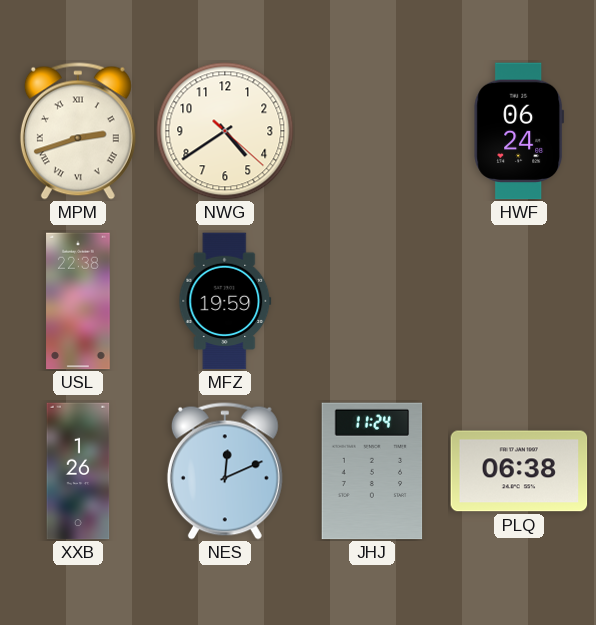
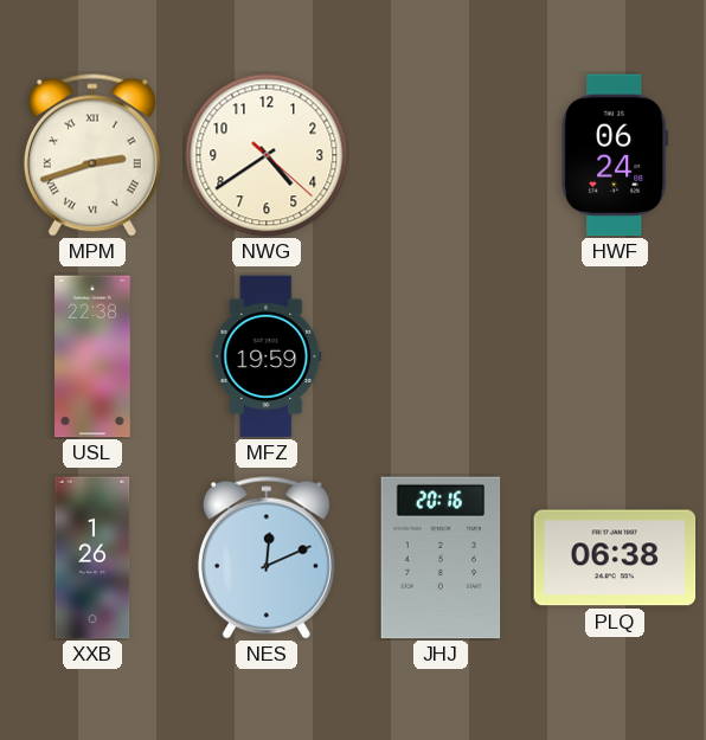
JHJ: 11:24 -> 20:16
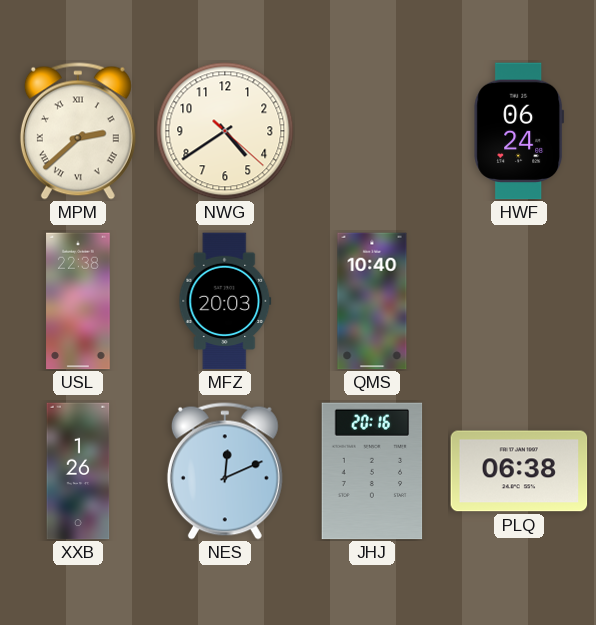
MPM: 2:42 -> 2:38
MFZ: 19:59 -> 20:03
QMS: none -> 10:40
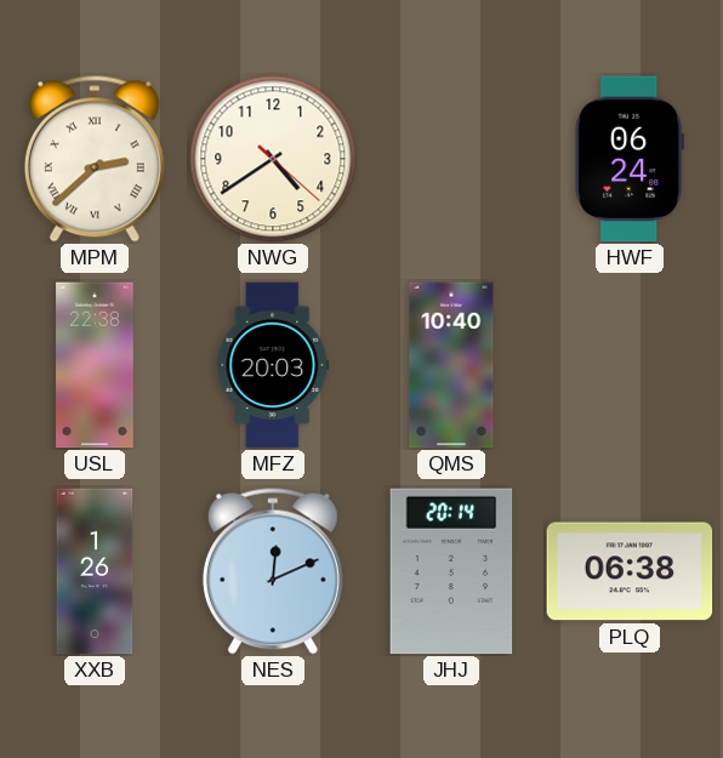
JHJ: 20:16 -> 20:14
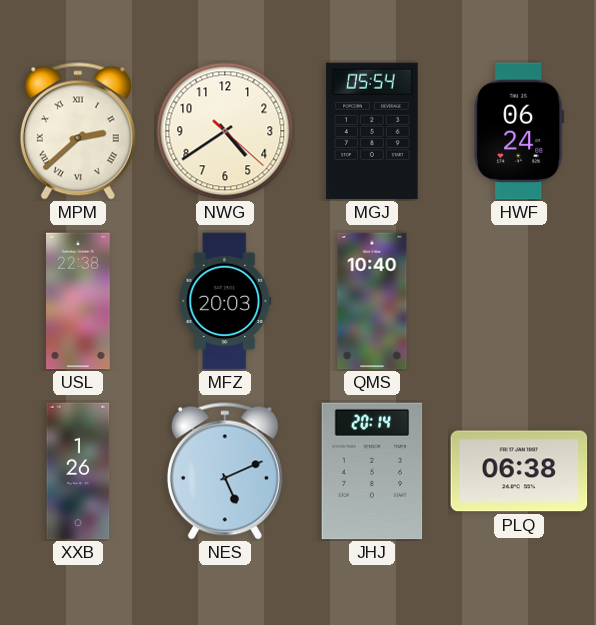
MGJ: none -> 05:54
NES: 12:11 -> 5:11
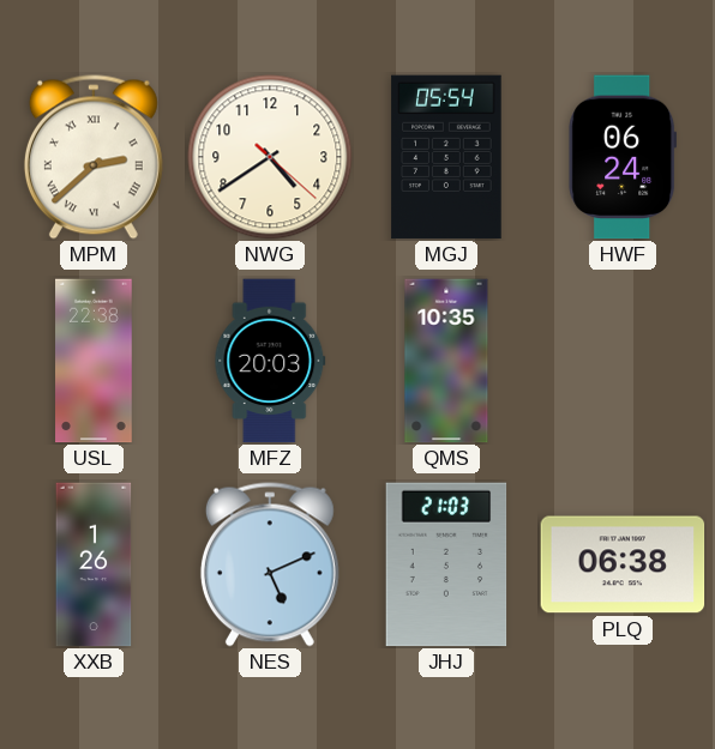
QMS: 10:40 -> 10:35
JHJ: 20:14 -> 21:03
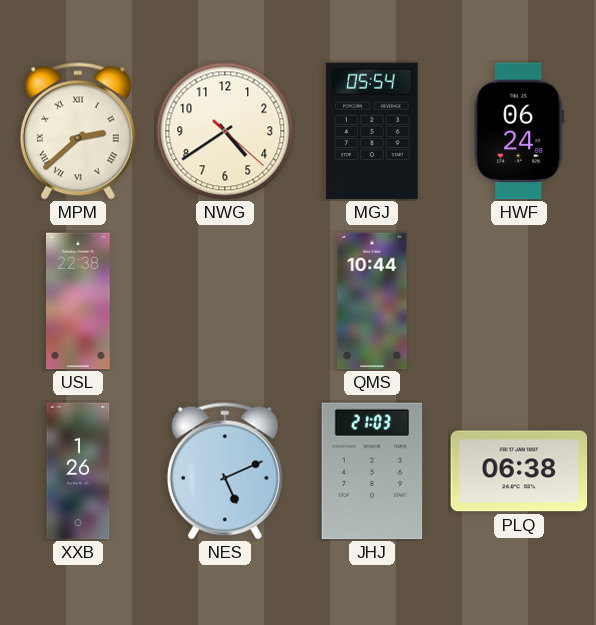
MFZ: 20:03 -> none
QMS: 10:35 -> 10:44
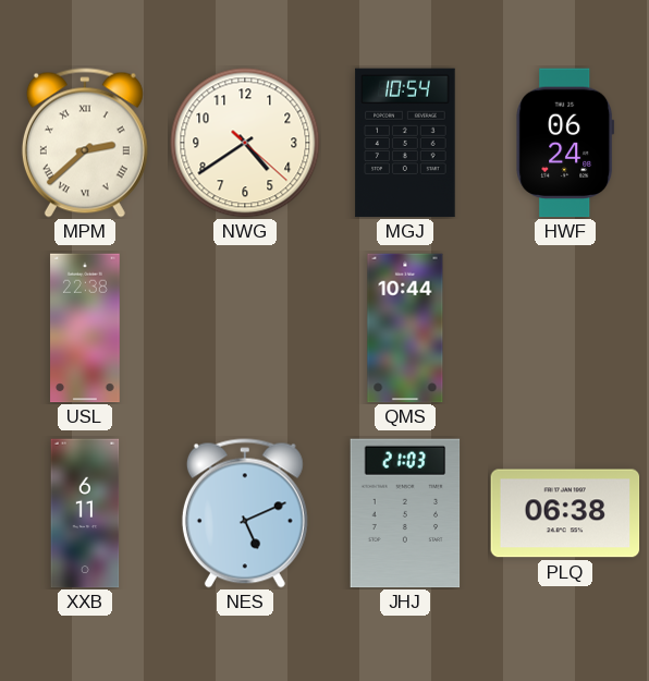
MGJ: 05:54 -> 10:54
XXB: 1:26 -> 6:11
